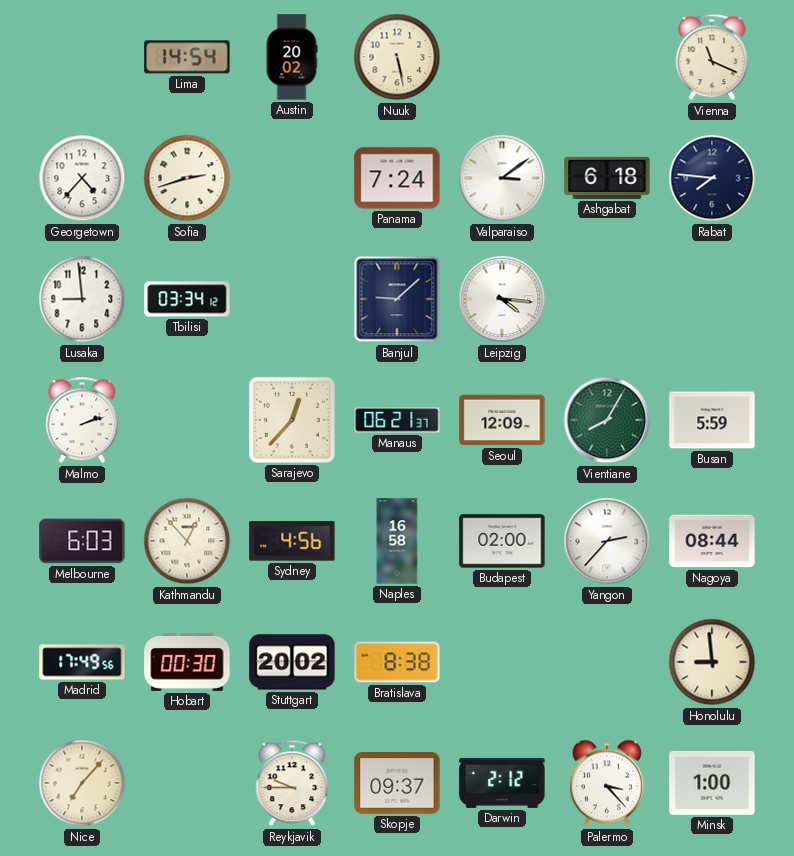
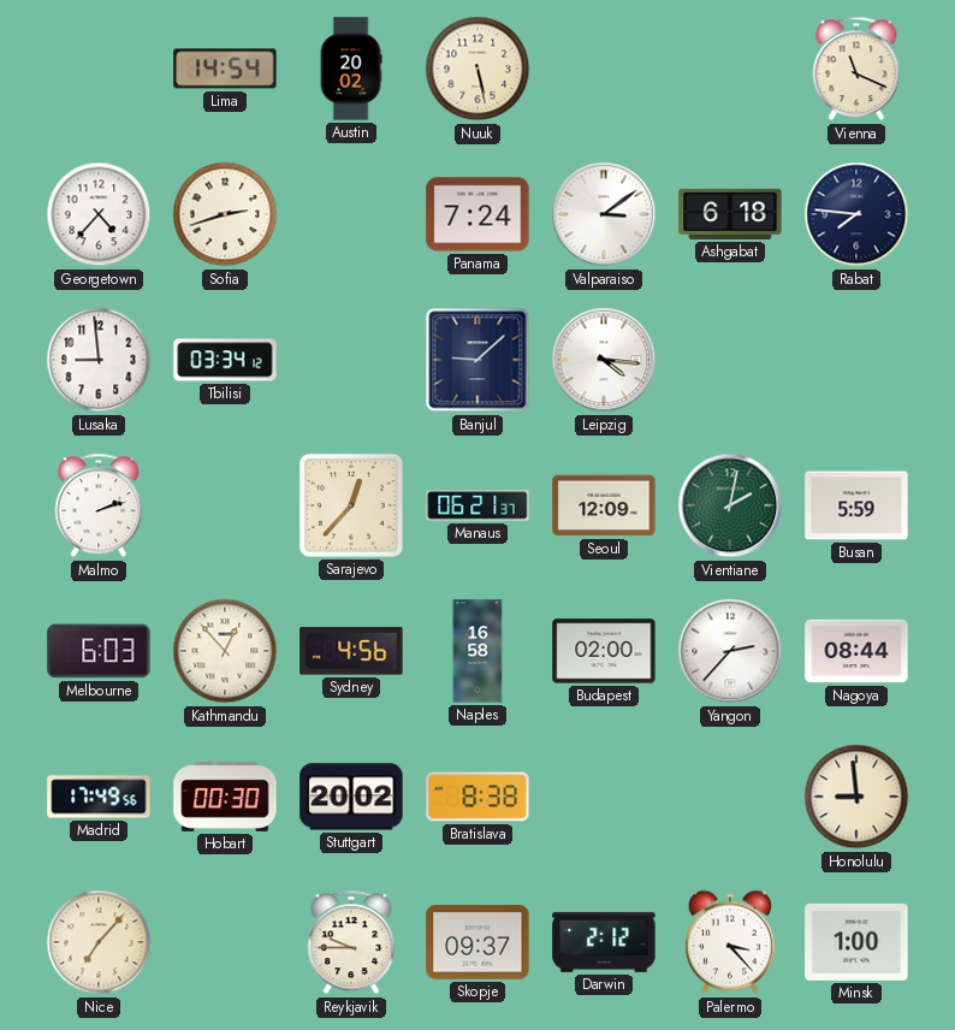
Vientiane: 8:05 -> 2:02
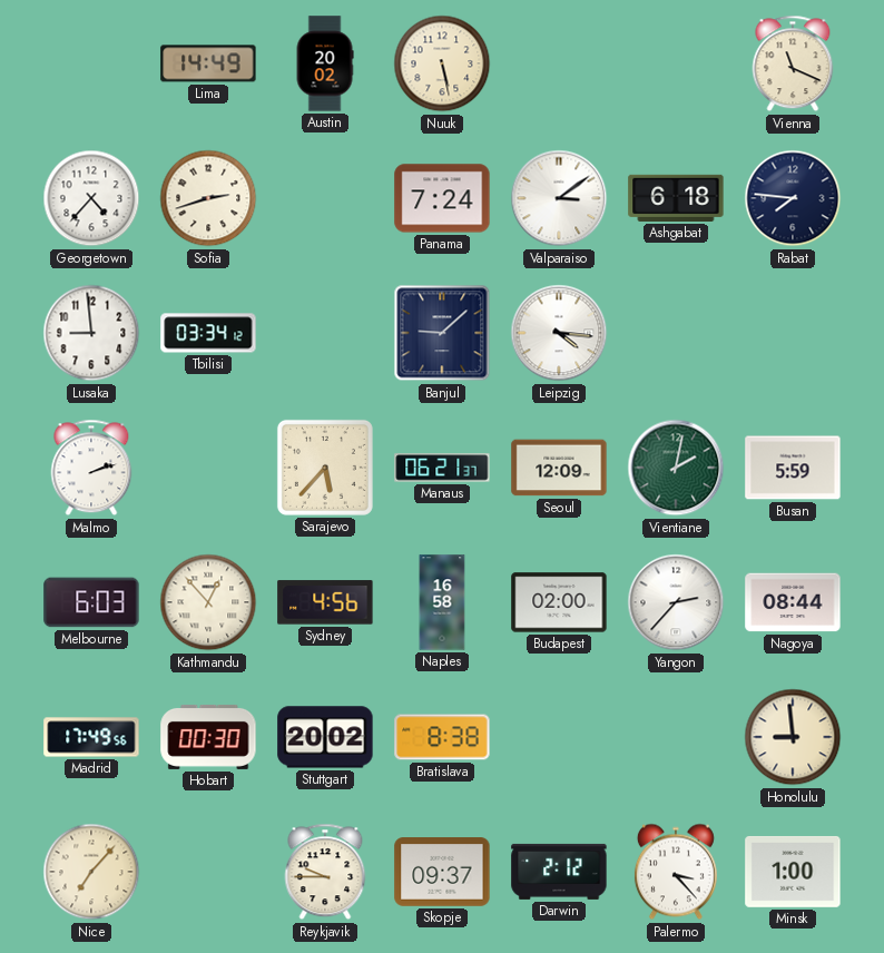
Lima: 14:54 -> 14:49
Sarajevo: 12:37 -> 5:37
